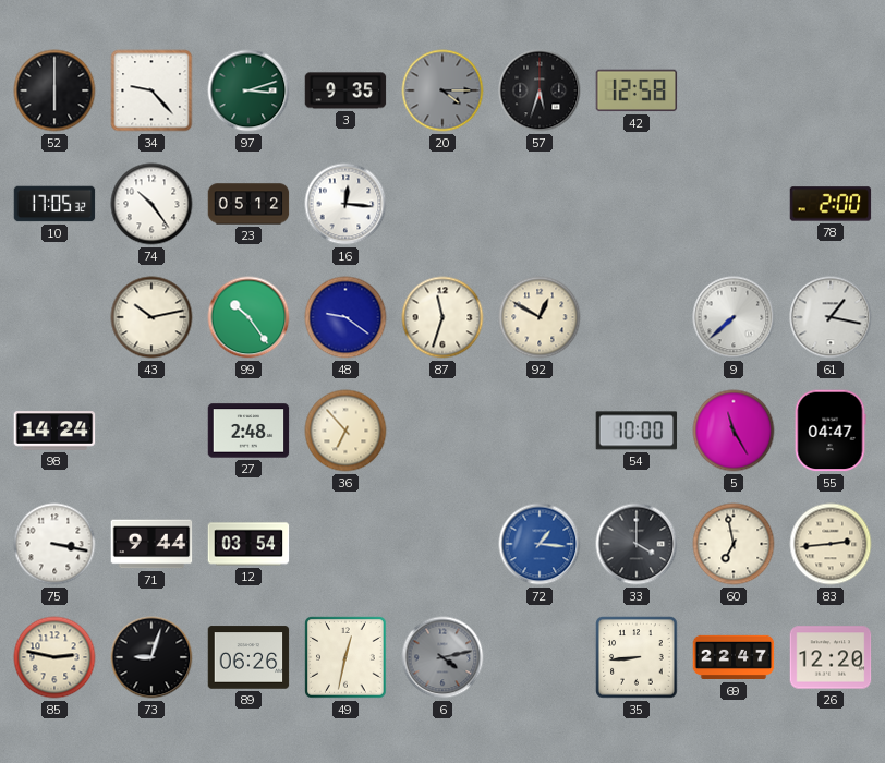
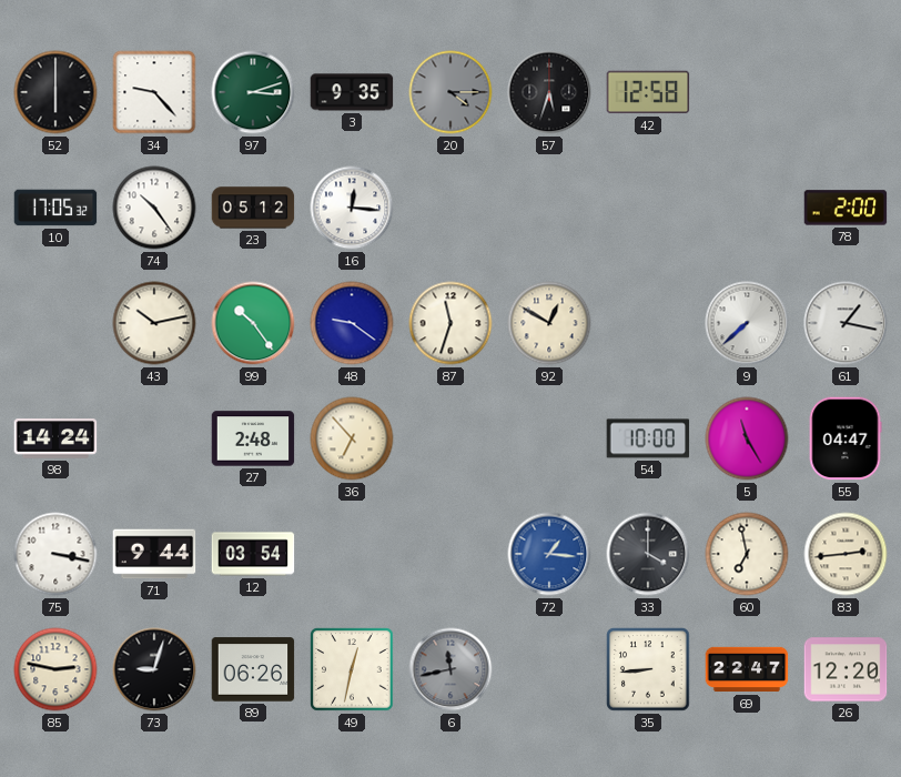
6: 4:13 -> 11:43
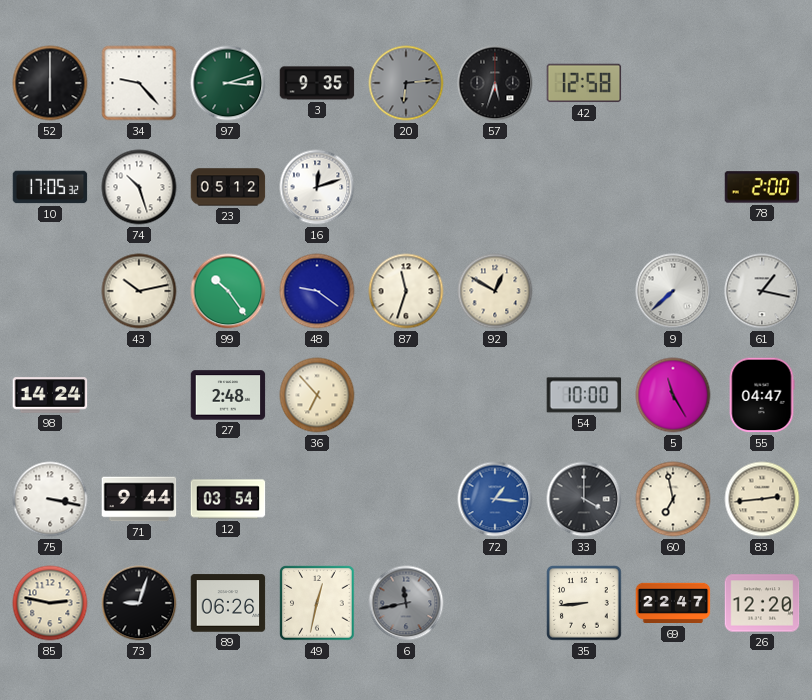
20: 4:15 -> 6:14
74: 10:24 -> 10:27
16: 12:16 -> 12:12
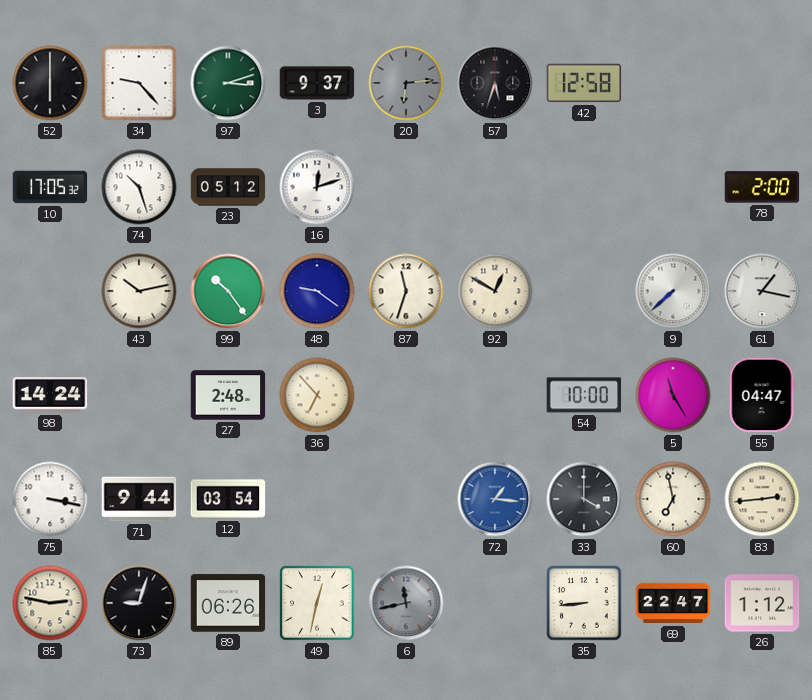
3: 9:35 -> 9:37
26: 12:20 -> 1:12
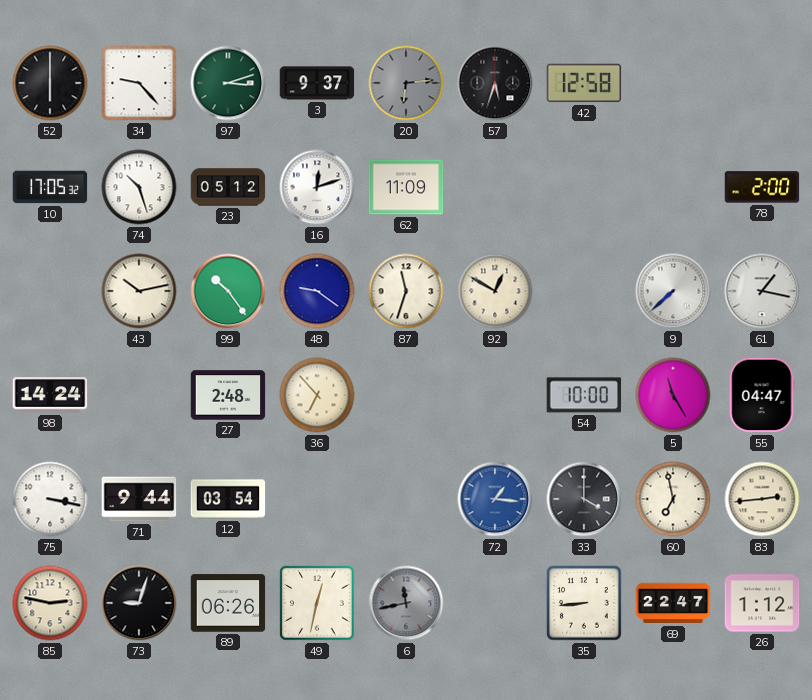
62: none -> 11:09
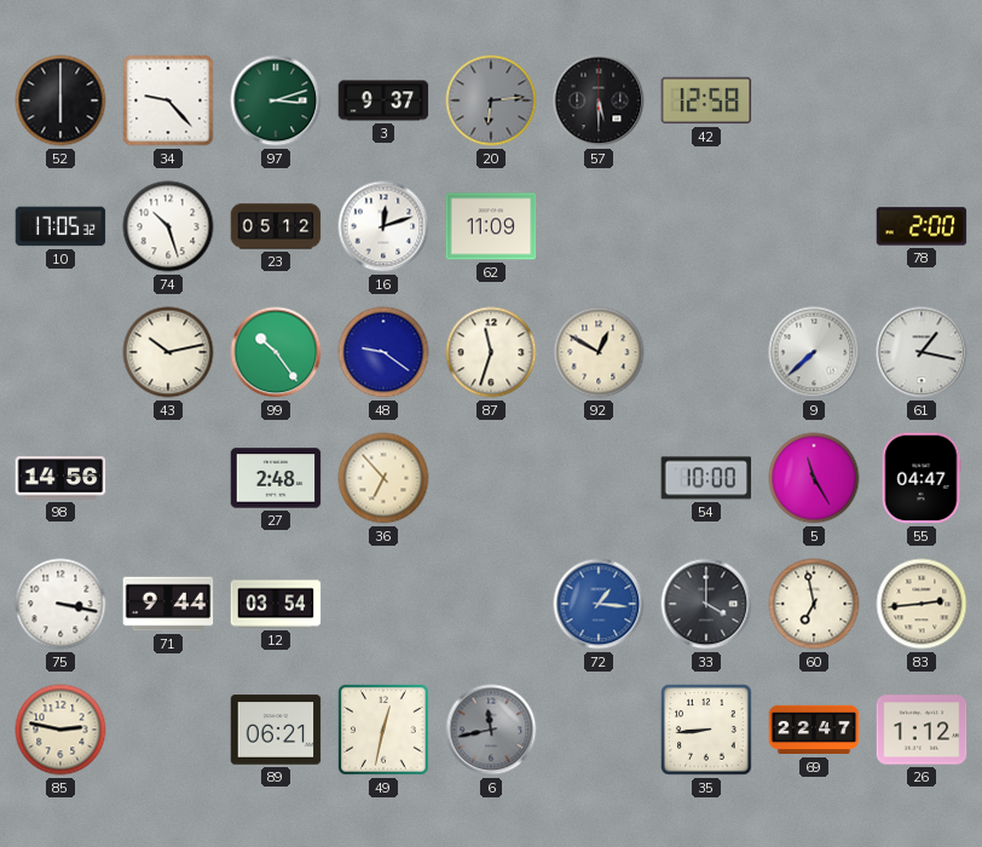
57: 5:33 -> 5:30
98: 14:24 -> 14:56
73: 9:03 -> none
89: 06:26 -> 06:21
